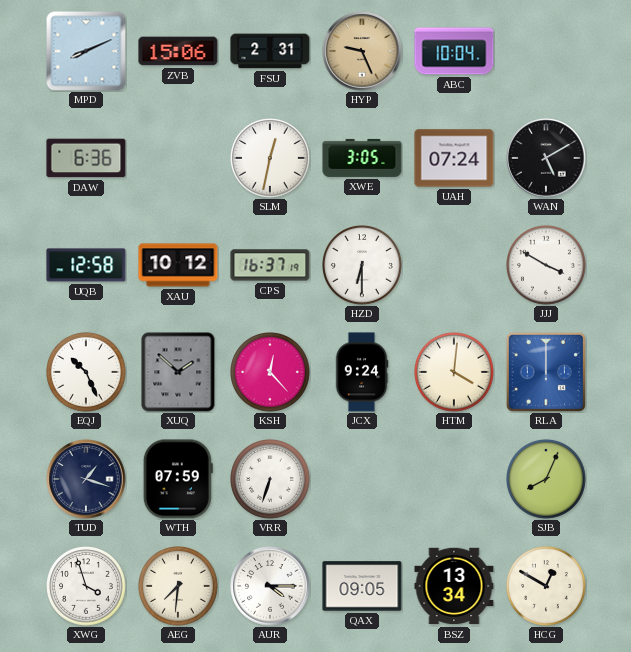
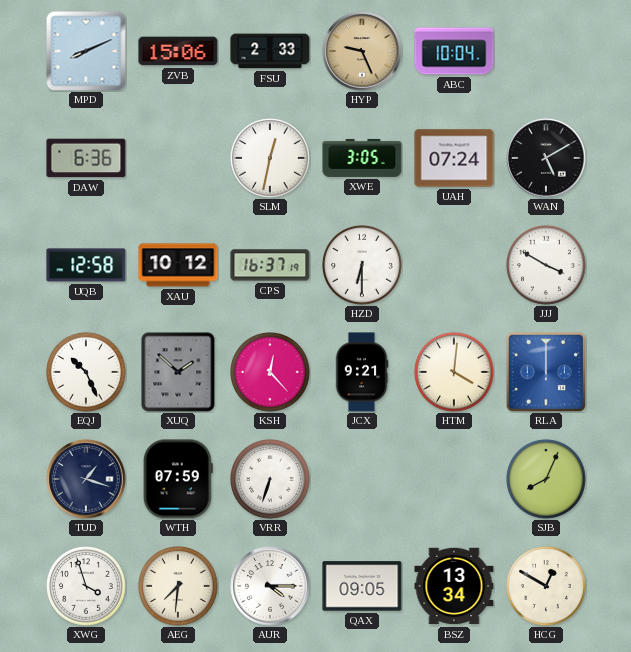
FSU: 2:31 -> 2:33
JCX: 9:24 -> 9:21
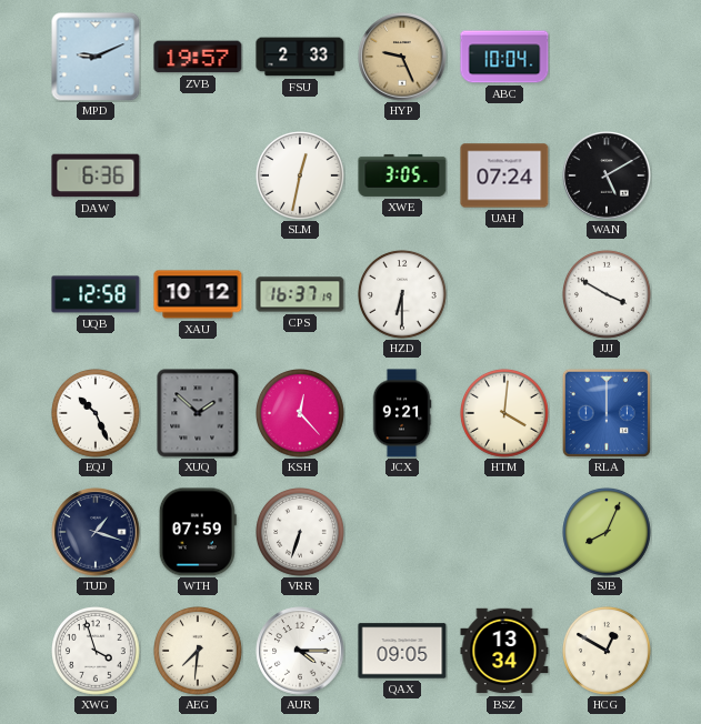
MPD: 8:11 -> 9:11
ZVB: 15:06 -> 19:57
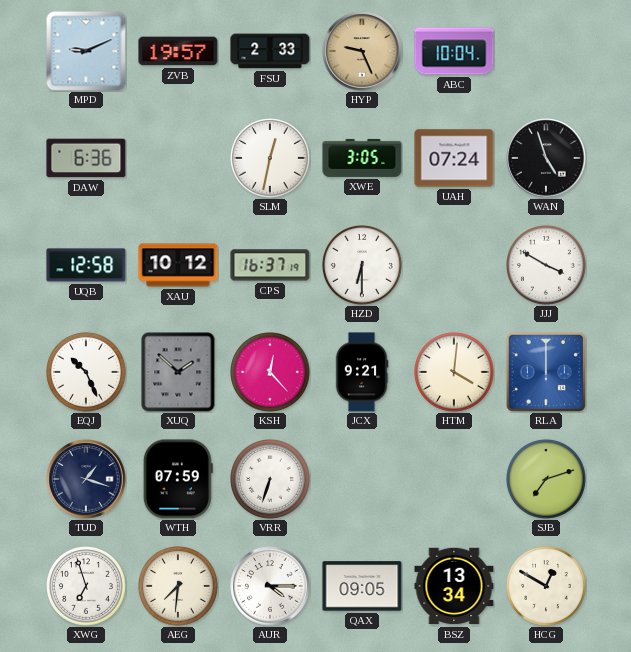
WAN: 5:10 -> 4:57
SJB: 8:04 -> 7:12
XWG: 3:57 -> 6:57
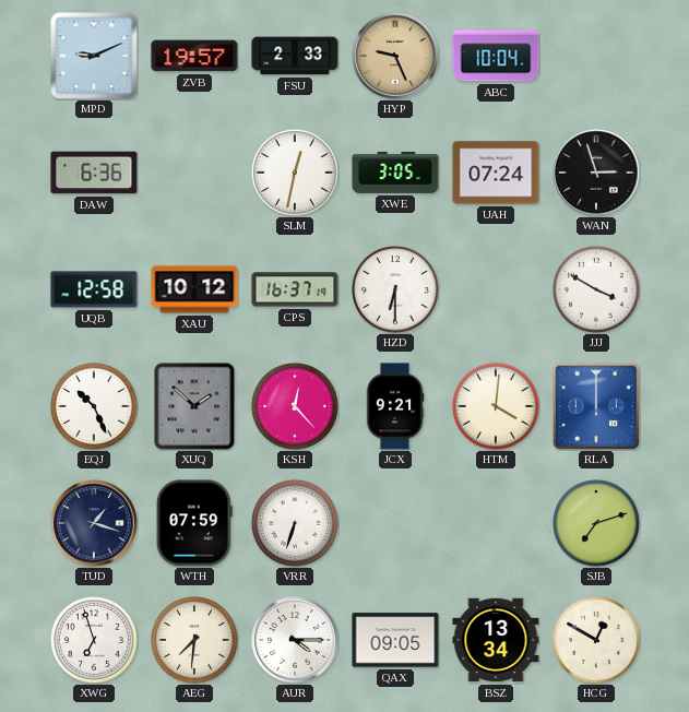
WAN: 4:57 -> 2:57
